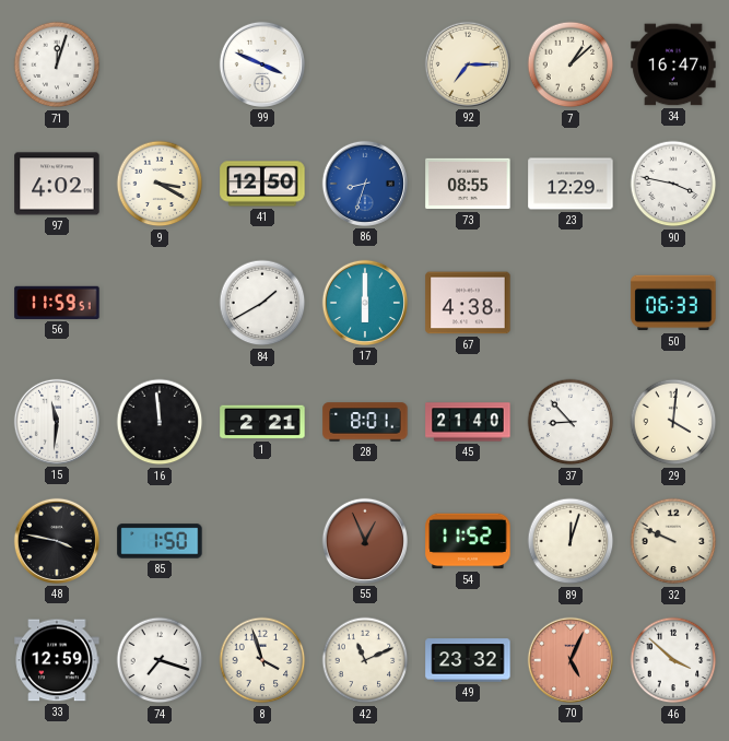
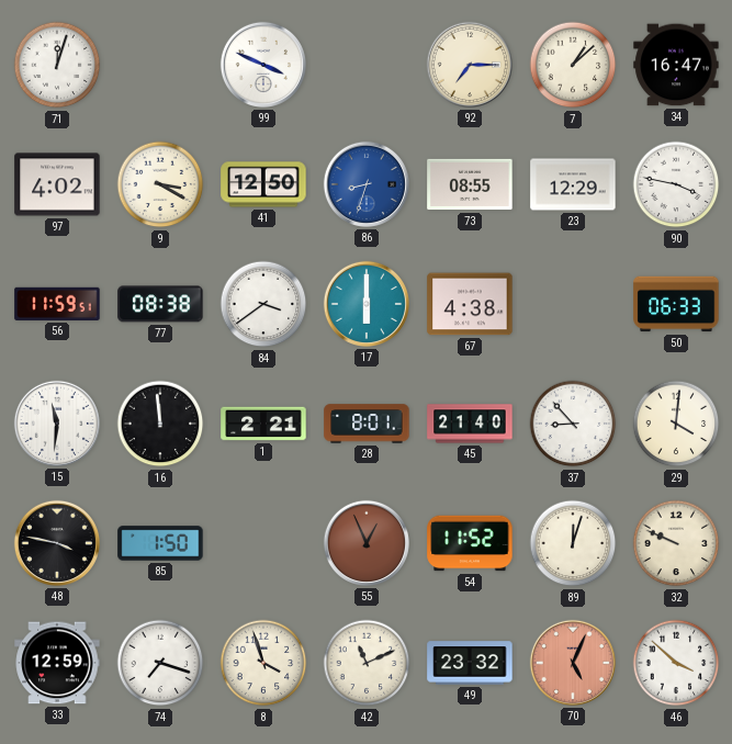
77: none -> 08:38
84: 1:40 -> 3:39
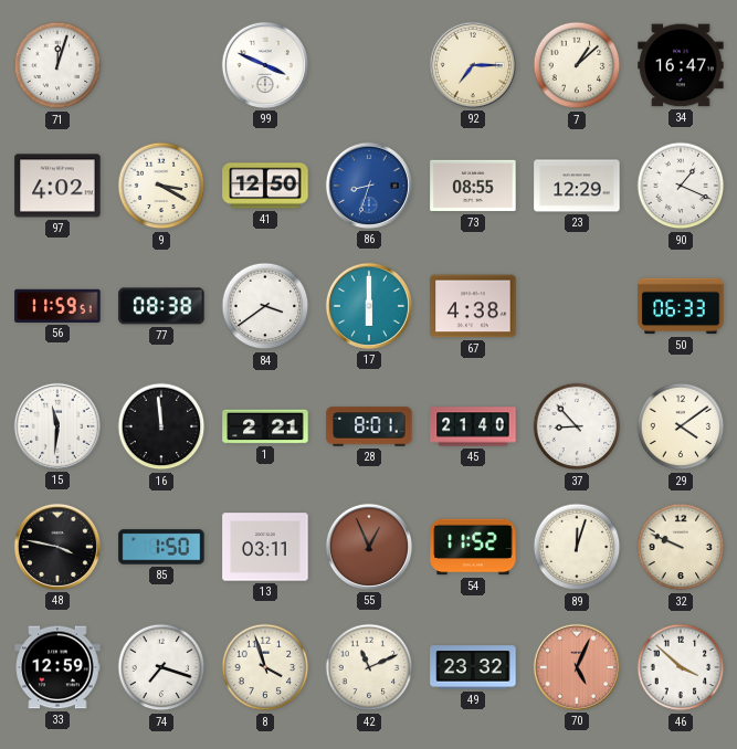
90: 3:47 -> 1:19
29: 4:01 -> 4:09
13: none -> 03:11
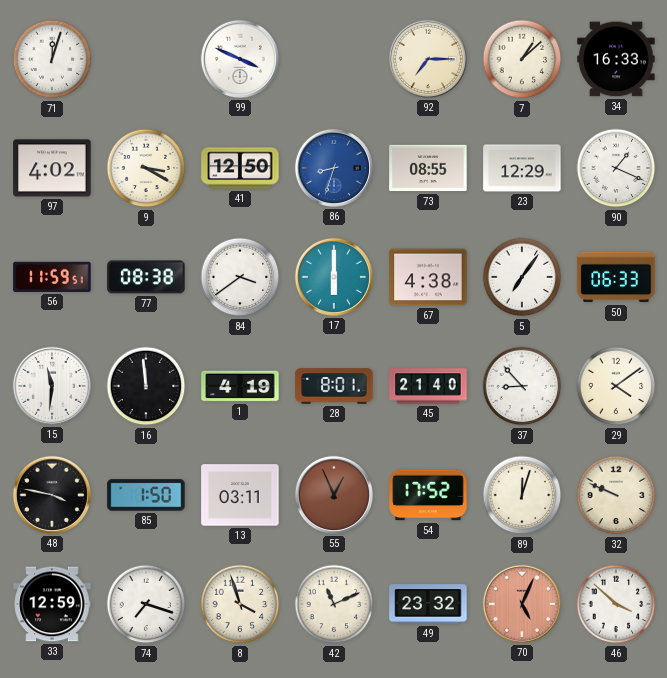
34: 16:47 -> 16:33
5: none -> 7:06
1: 2:21 -> 4:19
54: 11:52 -> 17:52
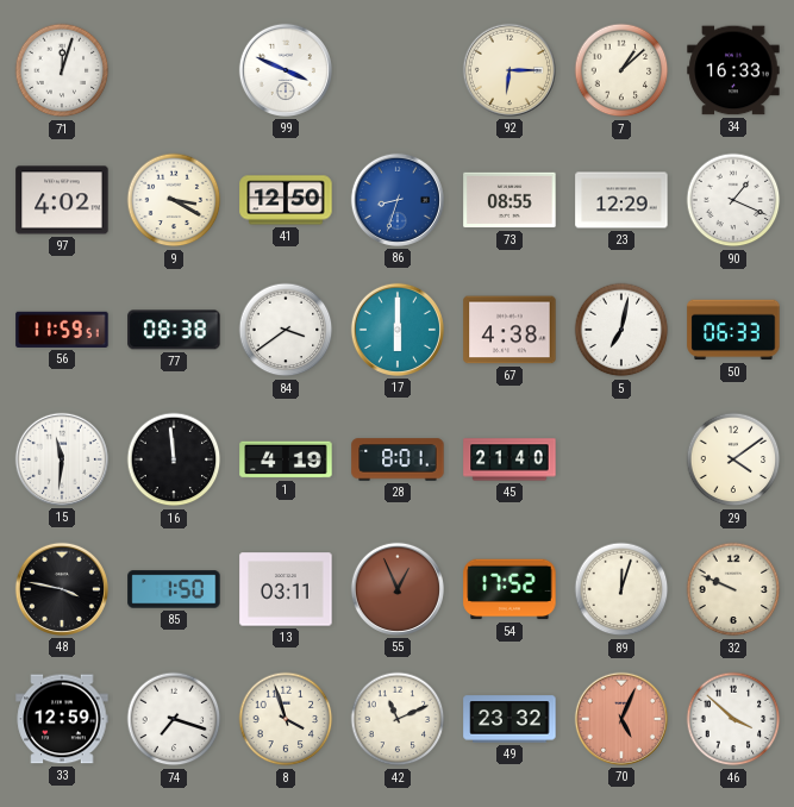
92: 7:15 -> 6:15
5: 7:06 -> 7:02
37: 8:53 -> none
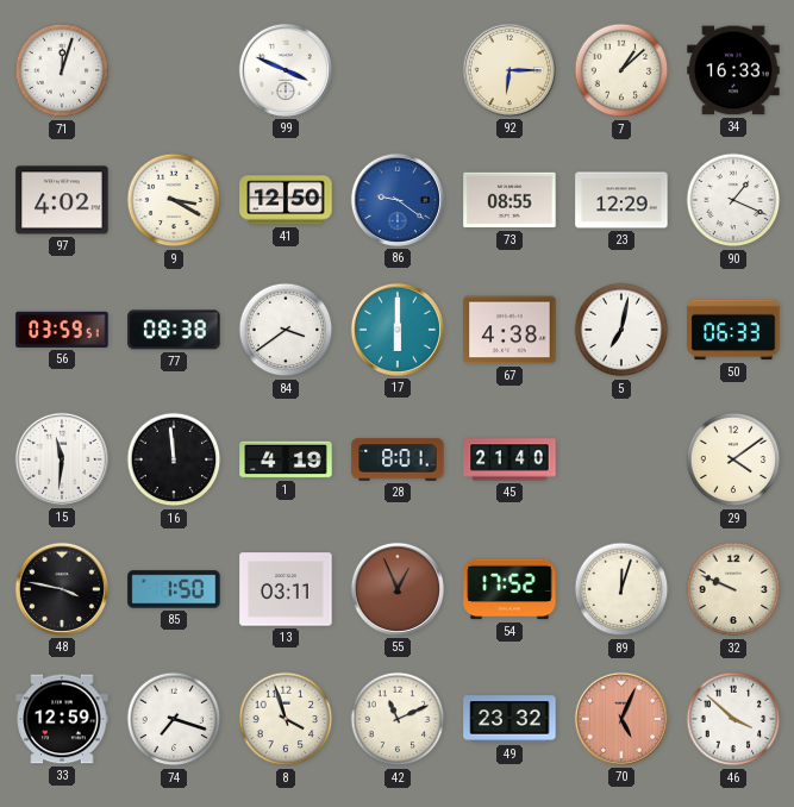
86: 8:33 -> 9:21
56: 11:59 -> 03:59
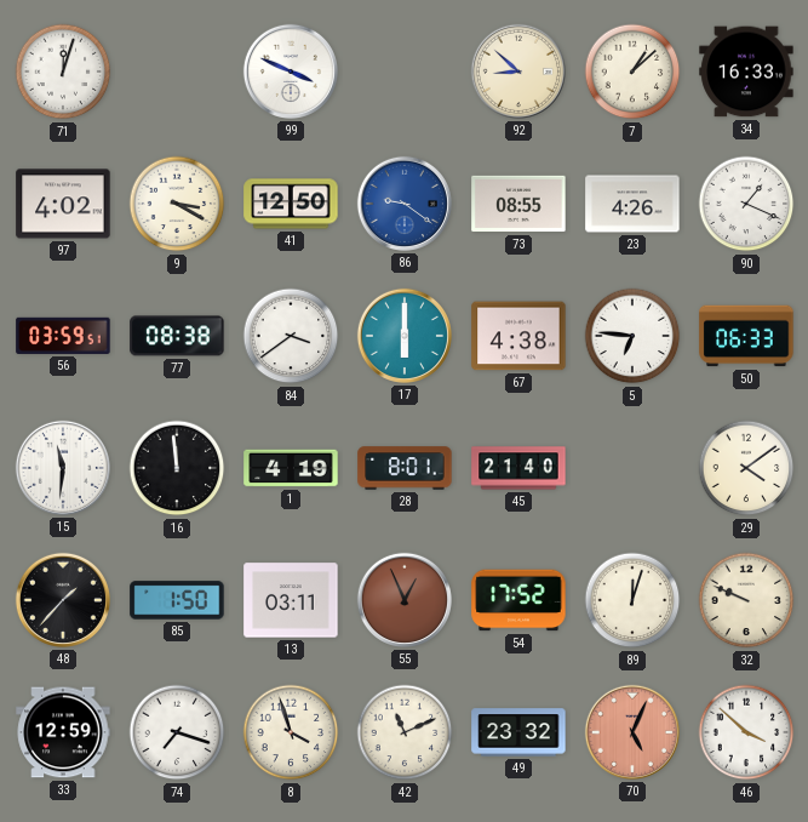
92: 6:15 -> 8:52
23: 12:29 -> 4:26
5: 7:02 -> 6:46
48: 3:47 -> 1:37
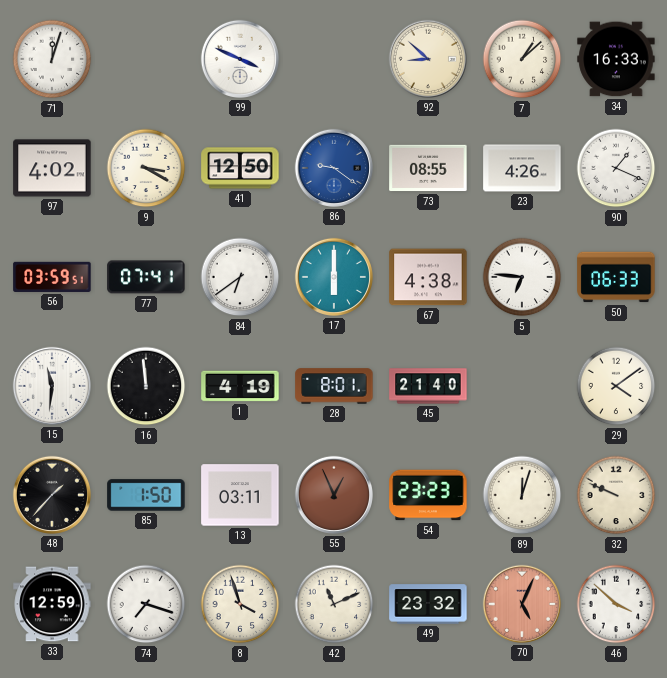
77: 08:38 -> 07:41
84: 3:39 -> 6:39
54: 17:52 -> 23:23
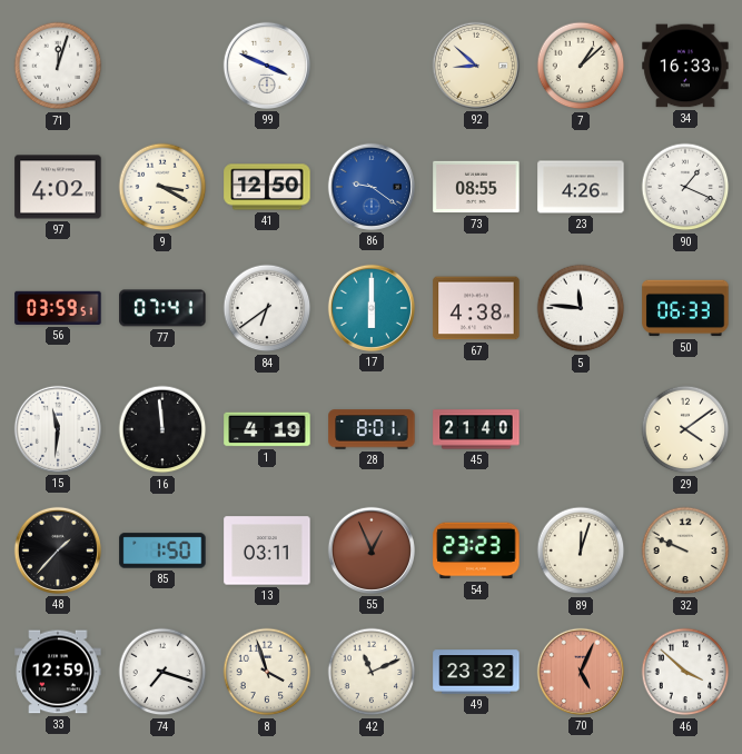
5: 6:46 -> 11:46
